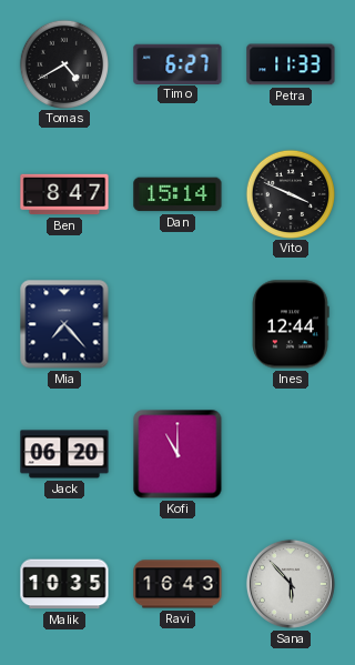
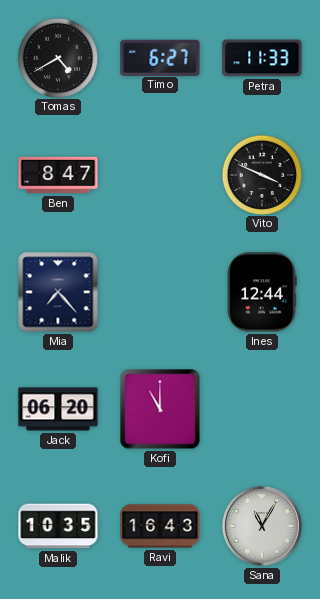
Dan: 15:14 -> none
Sana: 5:53 -> 11:05
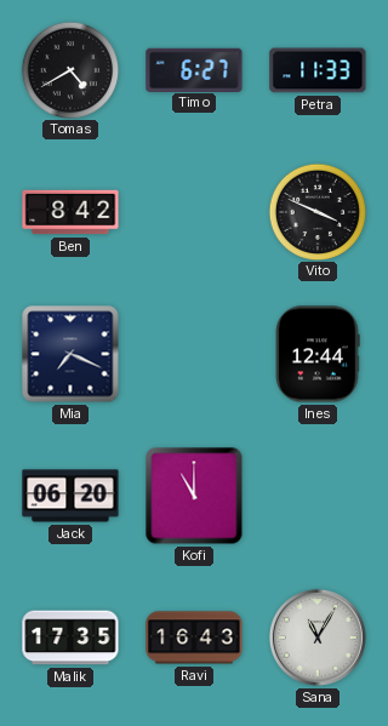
Ben: 8:47 -> 8:42
Mia: 7:23 -> 7:19
Malik: 10:35 -> 17:35
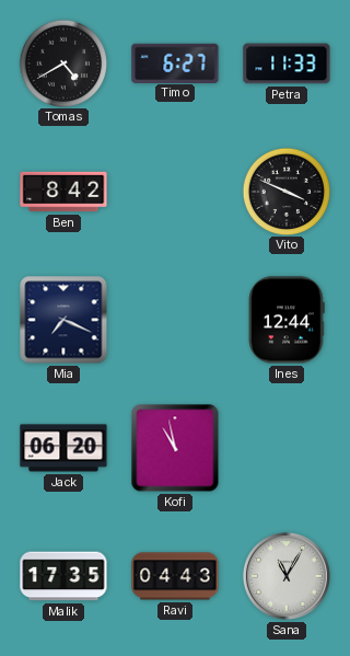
Kofi: 11:00 -> 10:58
Ravi: 16:43 -> 04:43
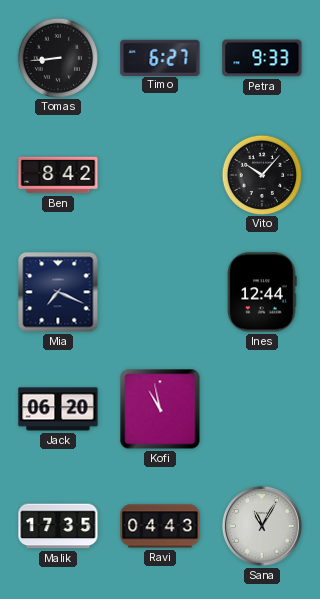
Tomas: 4:40 -> 8:44
Petra: 11:33 -> 9:33
Vito: 3:49 -> 10:07
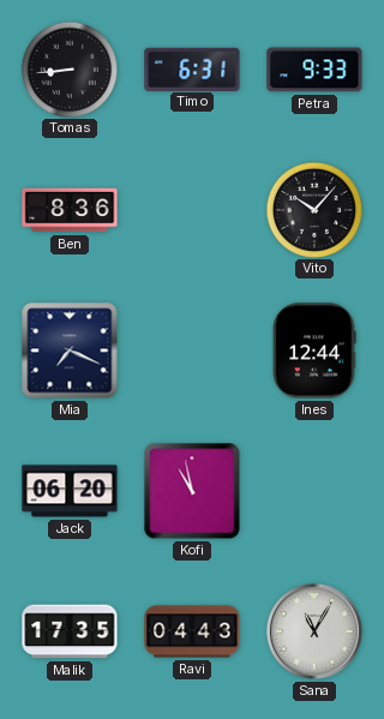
Timo: 6:27 -> 6:31
Ben: 8:42 -> 8:36
